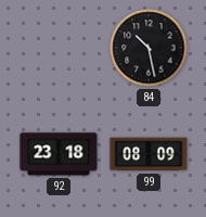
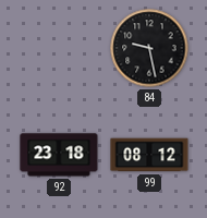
84: 10:28 -> 9:28
99: 08:09 -> 08:12
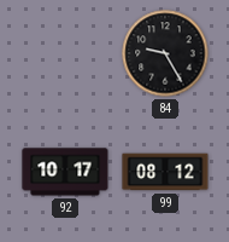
84: 9:28 -> 9:25
92: 23:18 -> 10:17
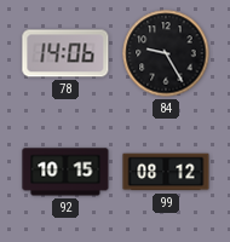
78: none -> 14:06
92: 10:17 -> 10:15
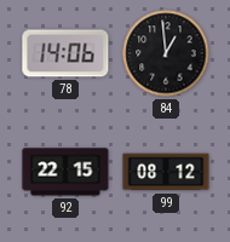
84: 9:25 -> 12:59
92: 10:15 -> 22:15
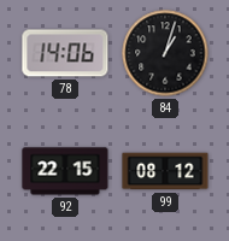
84: 12:59 -> 1:03
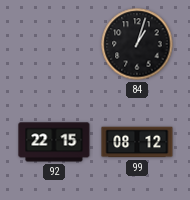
78: 14:06 -> none
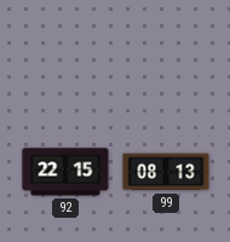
84: 1:03 -> none
99: 08:12 -> 08:13
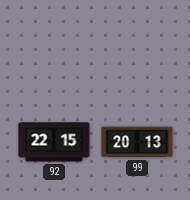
99: 08:13 -> 20:13
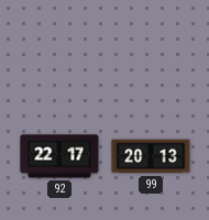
92: 22:15 -> 22:17
